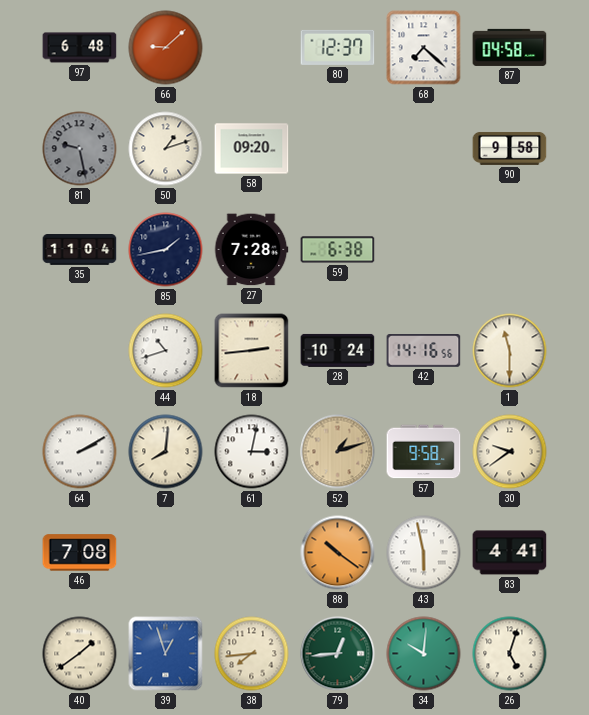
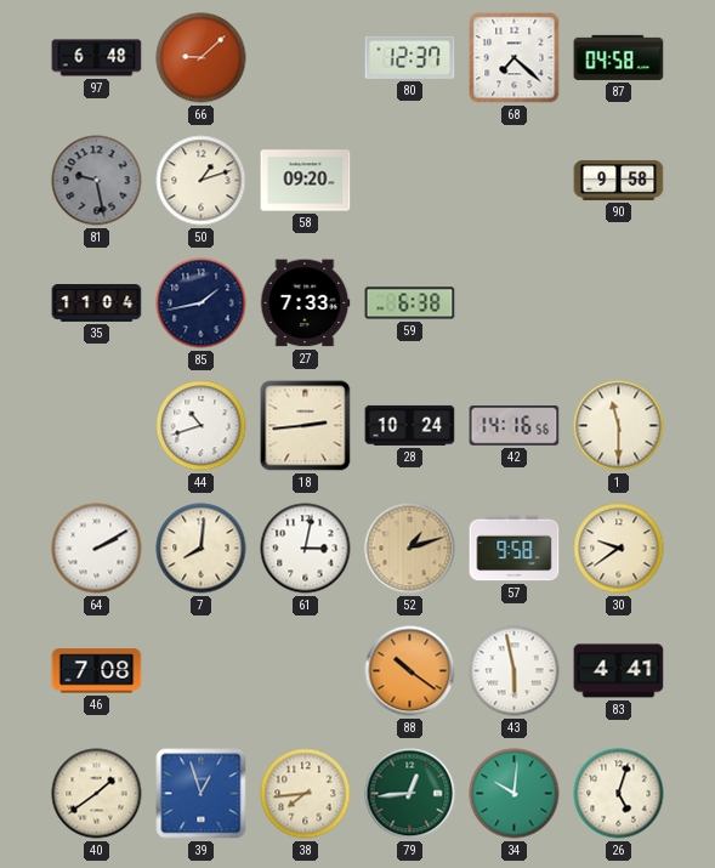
27: 7:28 -> 7:33
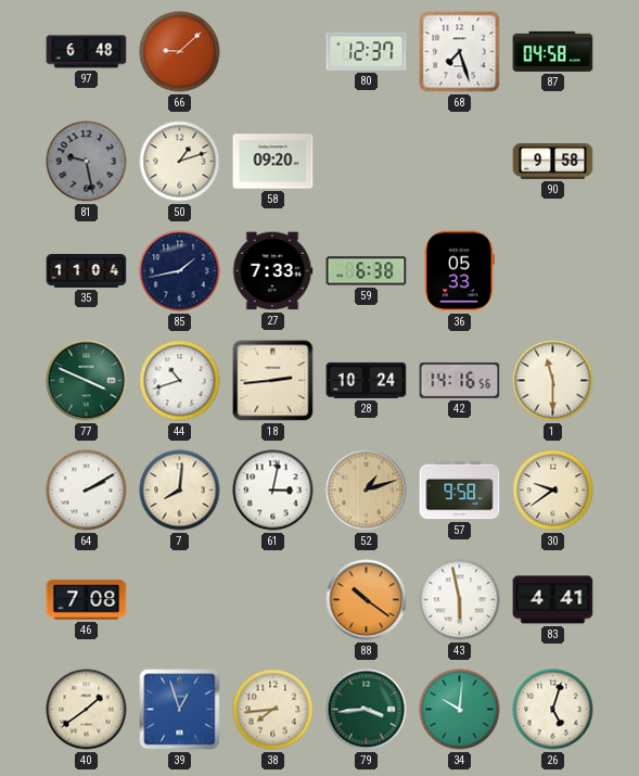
68: 7:22 -> 7:27
36: none -> 05:33
77: none -> 3:49
79: 12:44 -> 3:44
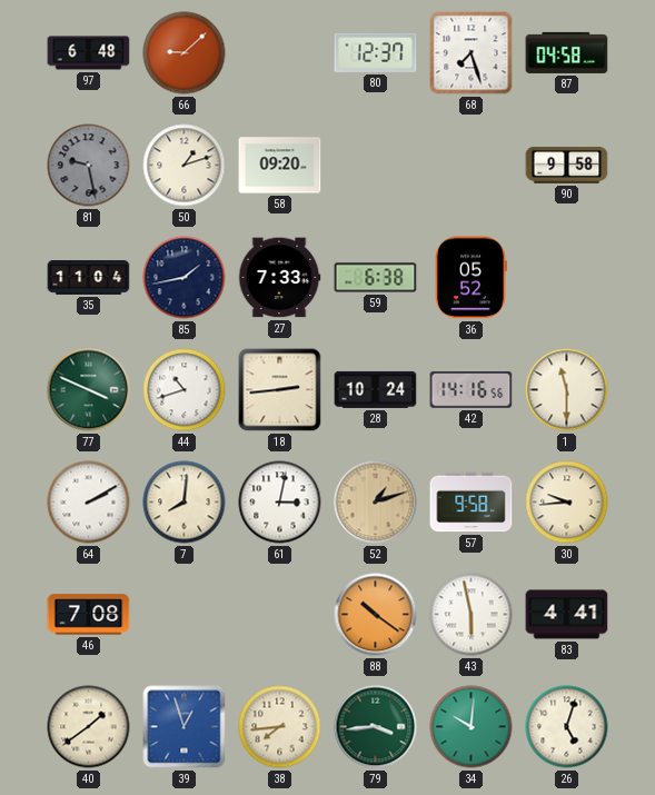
36: 05:33 -> 05:52
30: 9:39 -> 9:44
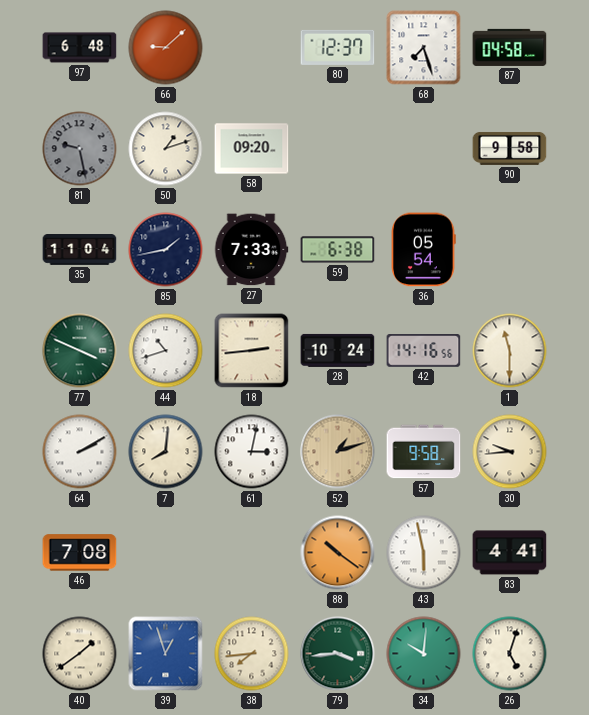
36: 05:52 -> 05:54
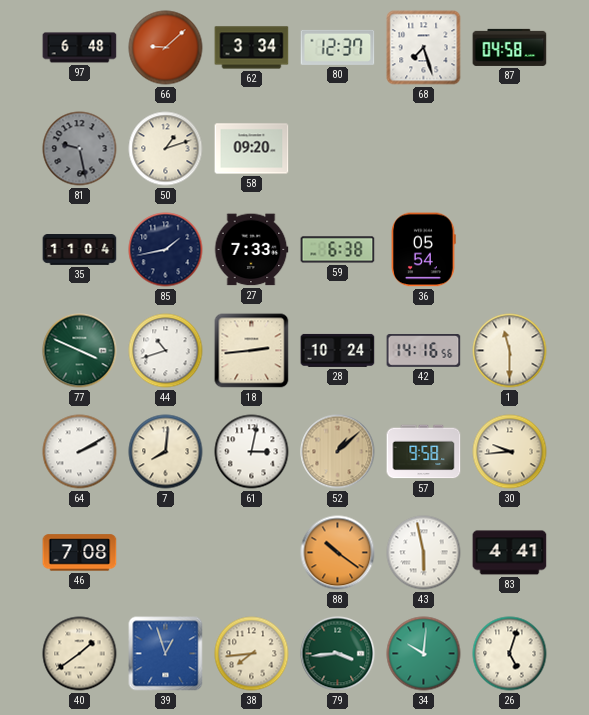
62: none -> 3:34
90: 9:58 -> none
52: 1:12 -> 1:08
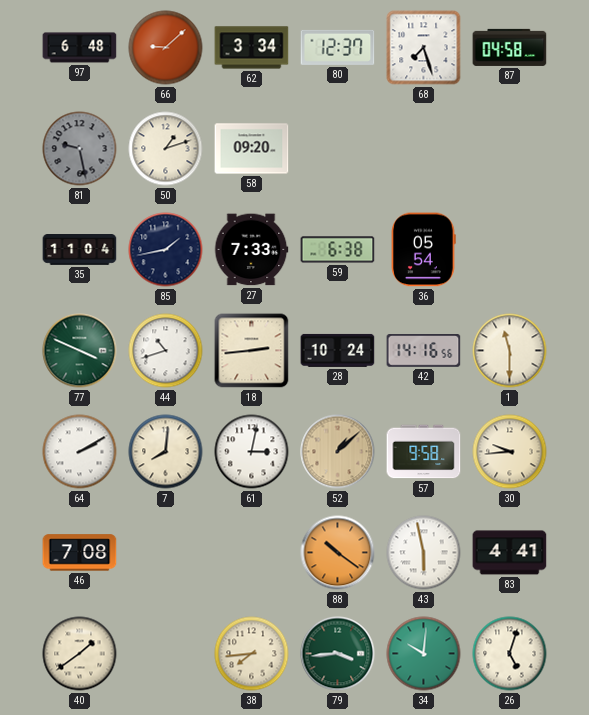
39: 12:57 -> none
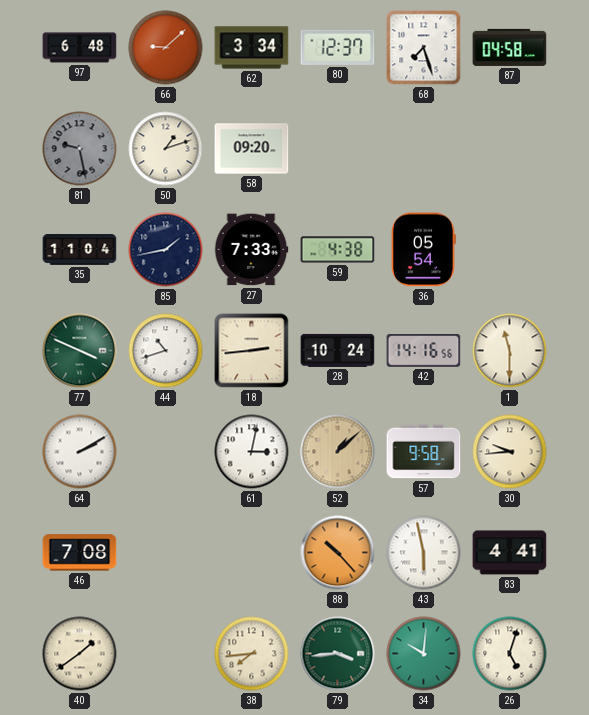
59: 6:38 -> 4:38
7: 8:01 -> none
88: 10:21 -> 10:23
